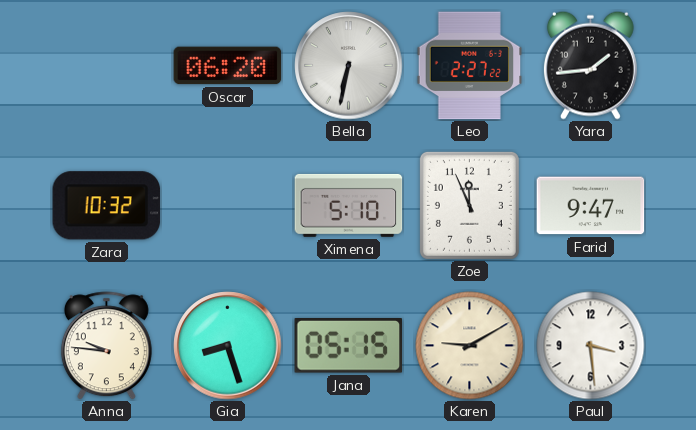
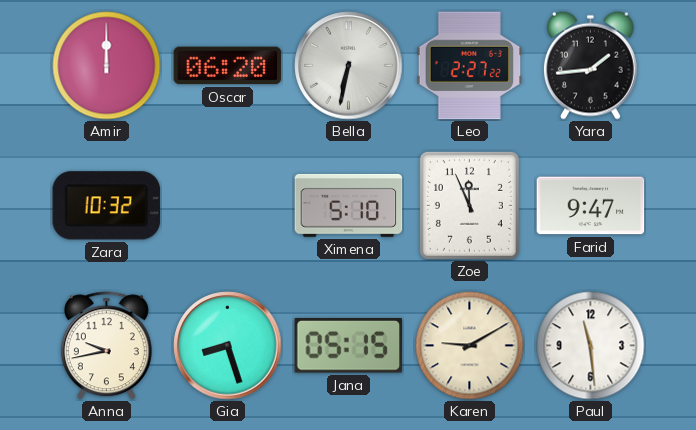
Amir: none -> 12:00
Anna: 9:46 -> 9:43
Paul: 3:29 -> 11:29
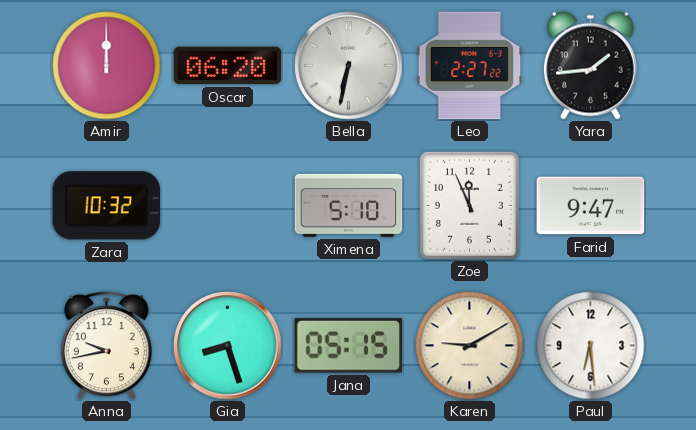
Paul: 11:29 -> 6:29
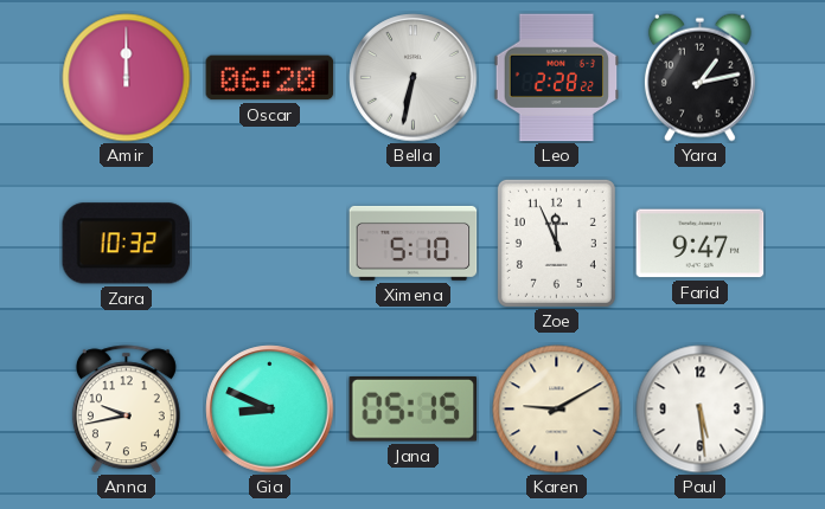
Leo: 2:27 -> 2:28
Yara: 1:44 -> 1:13
Gia: 8:27 -> 8:49
Paul: 6:29 -> 5:29
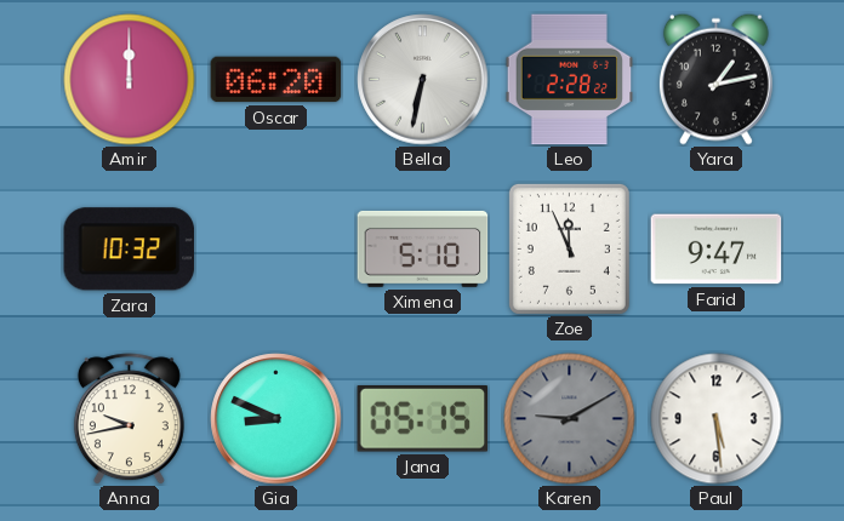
Karen dial: cream -> grey
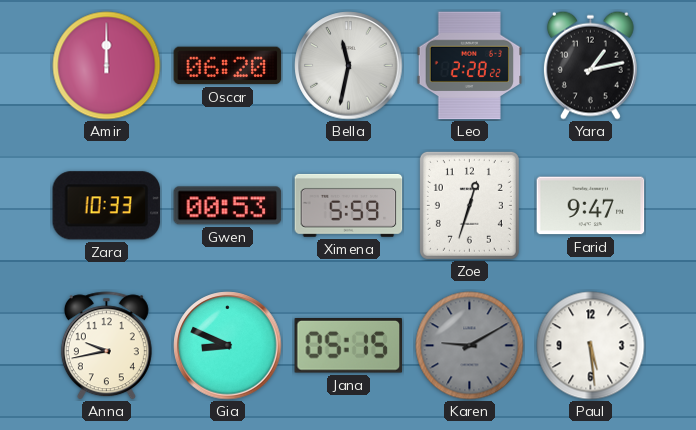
Bella: 6:32 -> 11:32
Zara: 10:32 -> 10:33
Gwen: none -> 00:53
Ximena: 5:10 -> 5:59
Zoe: 11:56 -> 12:33
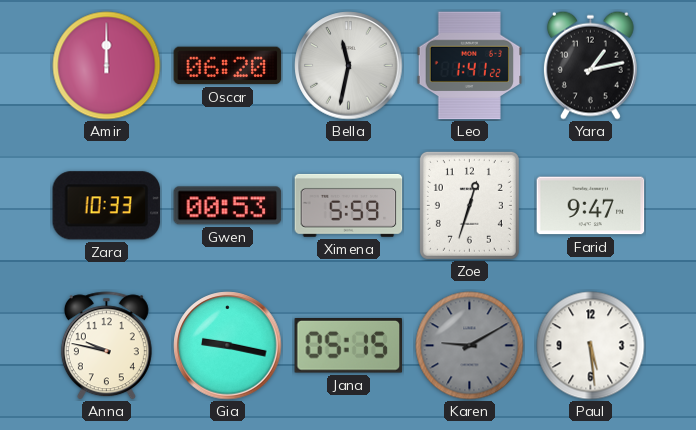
Leo: 2:28 -> 1:41
Anna: 9:43 -> 9:47
Gia: 8:49 -> 9:17
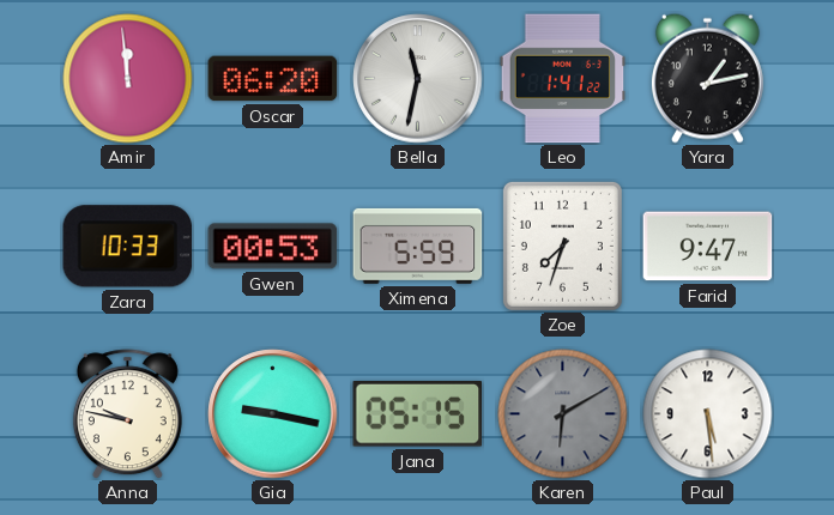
Amir: 12:00 -> 11:59
Zoe: 12:33 -> 7:33
Karen: 9:10 -> 6:10
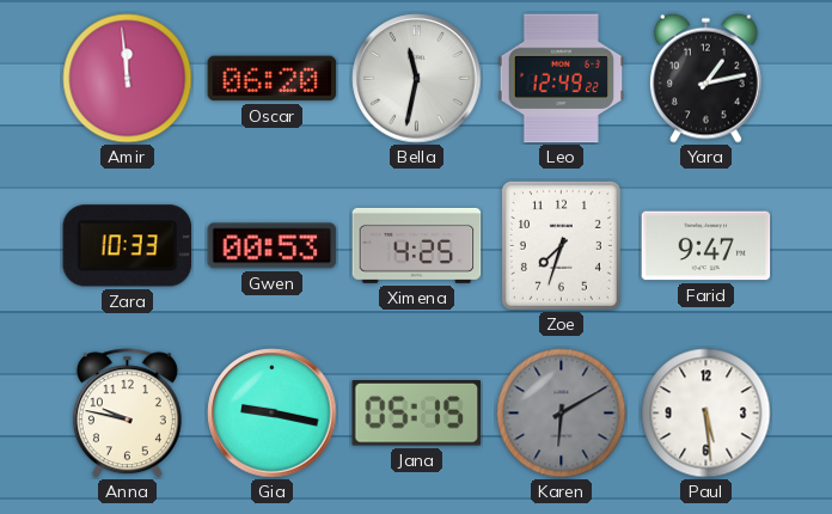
Leo: 1:41 -> 12:49
Ximena: 5:59 -> 4:25
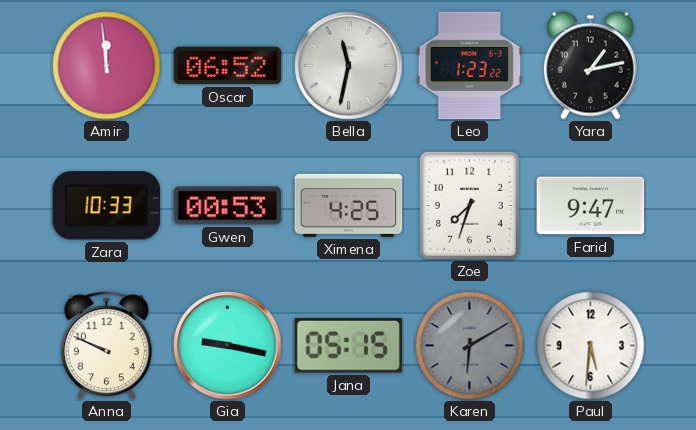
Oscar: 06:20 -> 06:52
Leo: 12:49 -> 1:23
Anna: 9:47 -> 9:49
Paul: 5:29 -> 5:31
